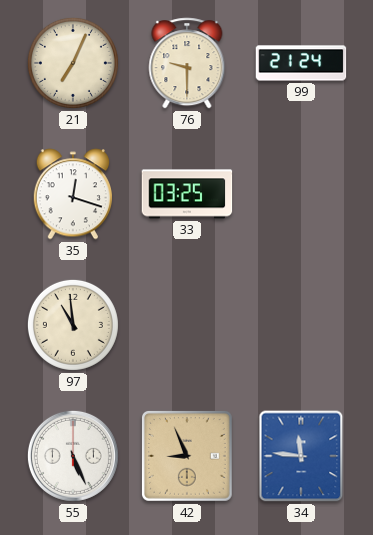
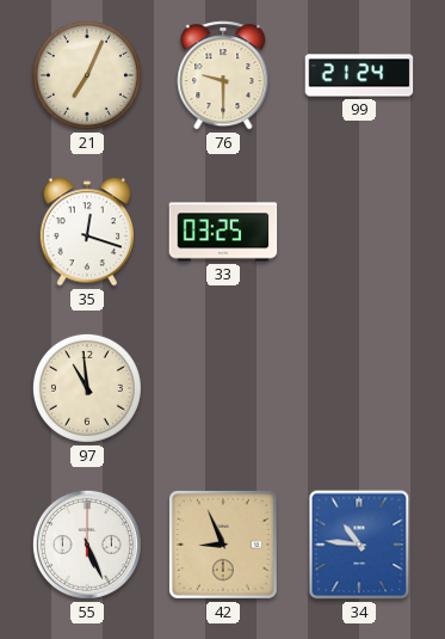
34: 11:46 -> 10:46
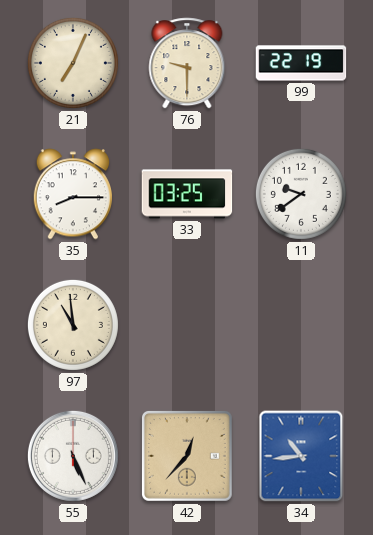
99: 21:24 -> 22:19
35: 12:18 -> 8:15
11: none -> 9:39
42: 8:56 -> 12:37
34: 10:46 -> 10:44
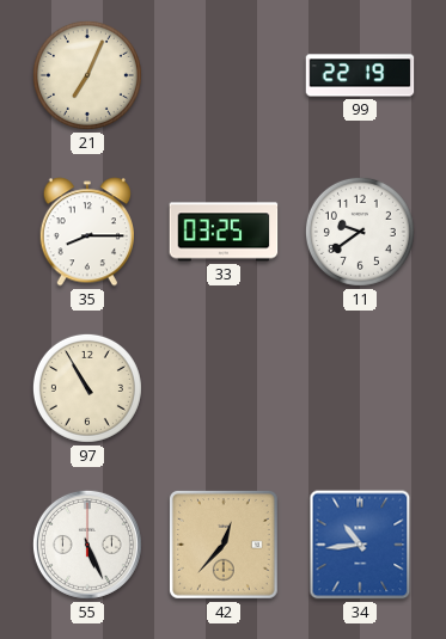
76: 9:30 -> none
97: 10:59 -> 10:55
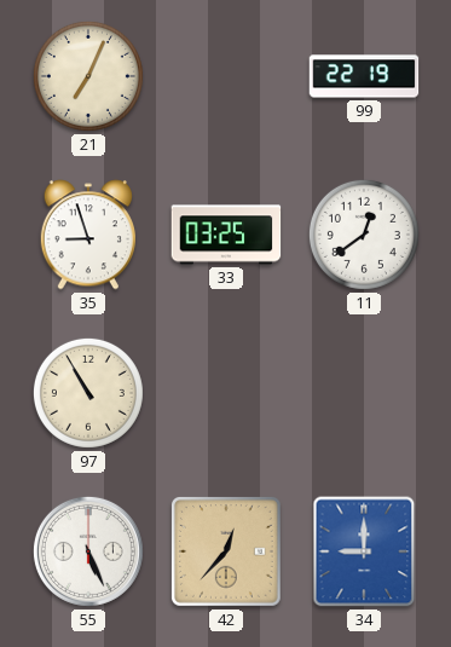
35: 8:15 -> 8:57
11: 9:39 -> 12:39
34: 10:44 -> 9:00
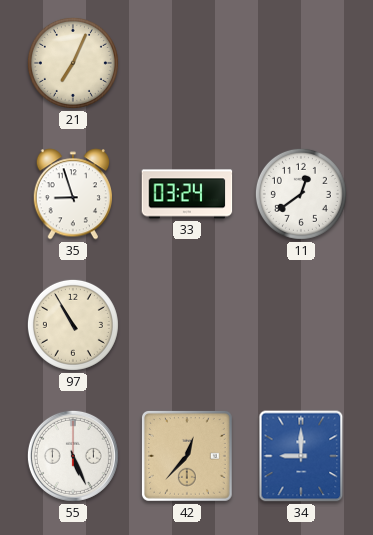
99: 22:19 -> none
33: 03:25 -> 03:24
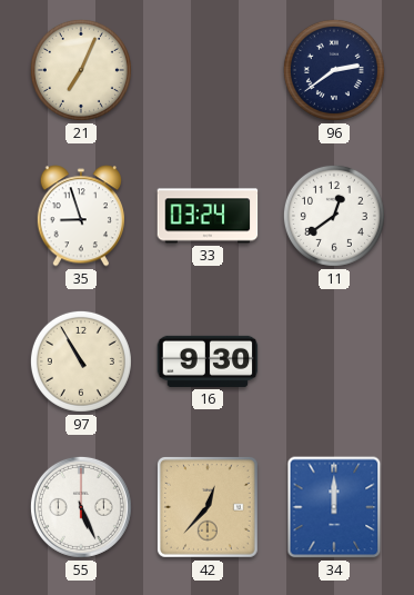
96: none -> 2:39
16: none -> 9:30
34: 9:00 -> 12:00
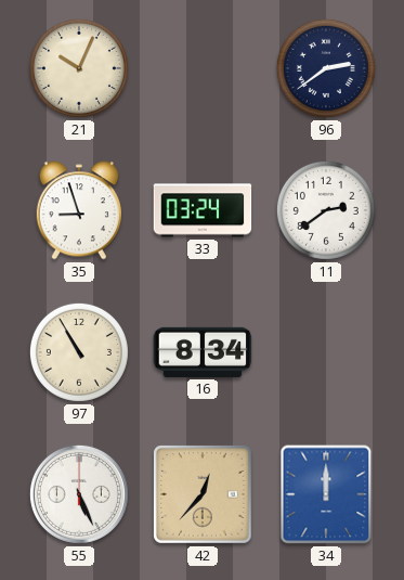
21: 7:04 -> 10:04
11: 12:39 -> 2:39
16: 9:30 -> 8:34
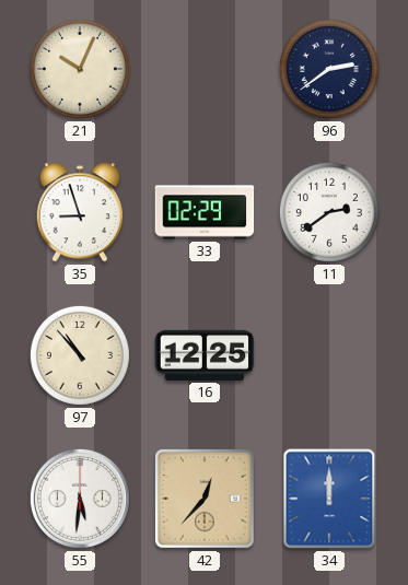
33: 03:24 -> 02:29
97: 10:55 -> 10:53
16: 8:34 -> 12:25
55: 5:26 -> 5:31
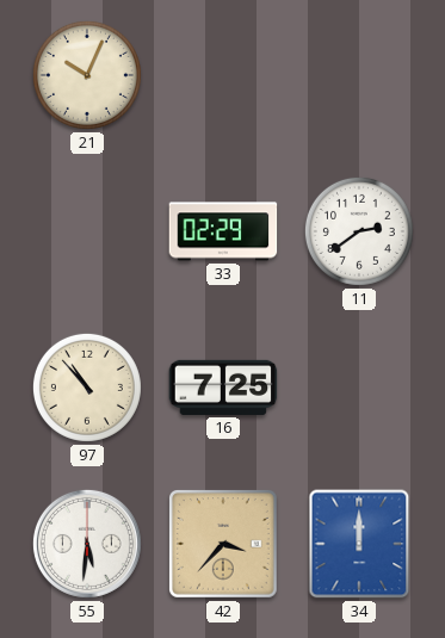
96: 2:39 -> none
35: 8:57 -> none
16: 12:25 -> 7:25
42: 12:37 -> 3:37
